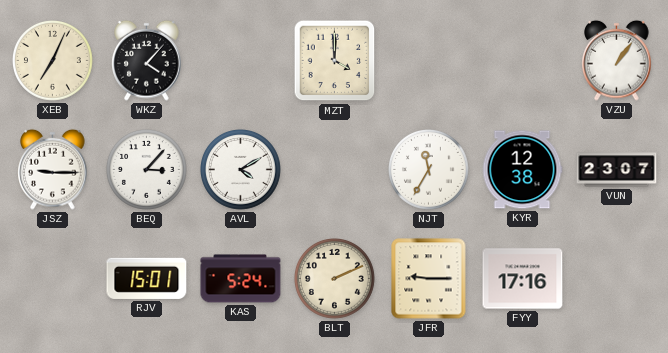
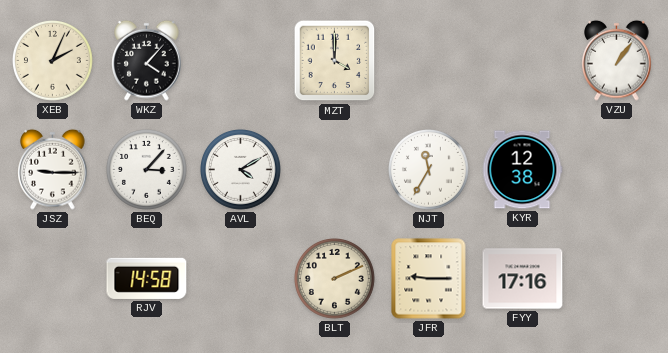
XEB: 7:04 -> 2:04
VUN: 23:07 -> none
RJV: 15:01 -> 14:58
KAS: 5:24 -> none
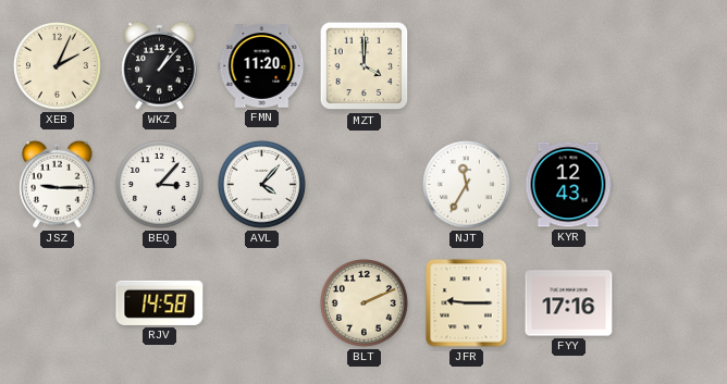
WKZ: 4:07 -> 1:07
FMN: none -> 11:20
VZU: 1:06 -> none
AVL: 4:10 -> 4:07
KYR: 12:38 -> 12:43
